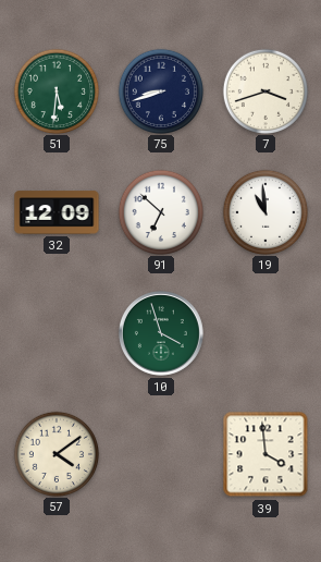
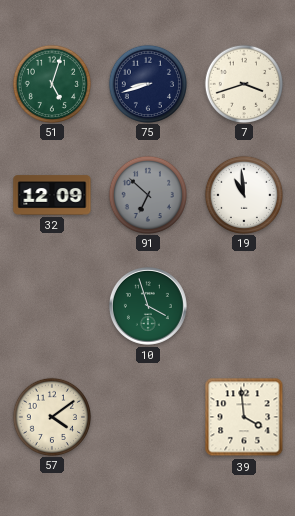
51: 5:31 -> 5:03
91 dial: white -> grey
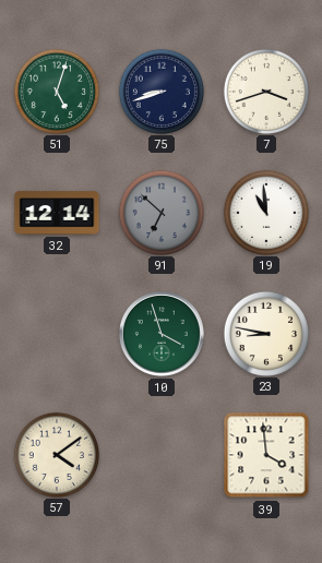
32: 12:09 -> 12:14
23: none -> 8:47
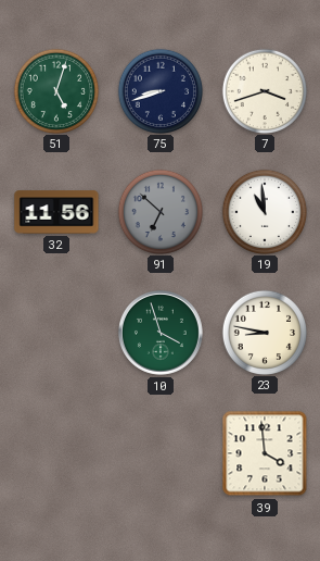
32: 12:14 -> 11:56
57: 4:09 -> none
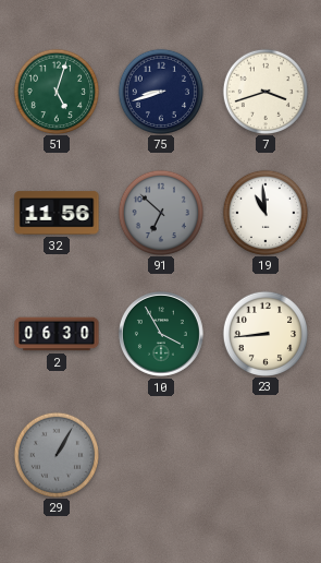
2: none -> 06:30
10: 3:57 -> 3:55
23: 8:47 -> 8:44
29: none -> 1:05
39: 3:59 -> none
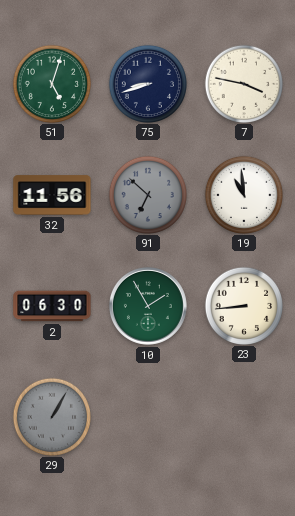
7: 3:42 -> 3:47
10: 3:55 -> 1:55
